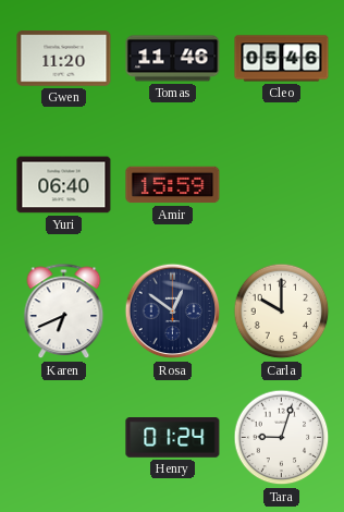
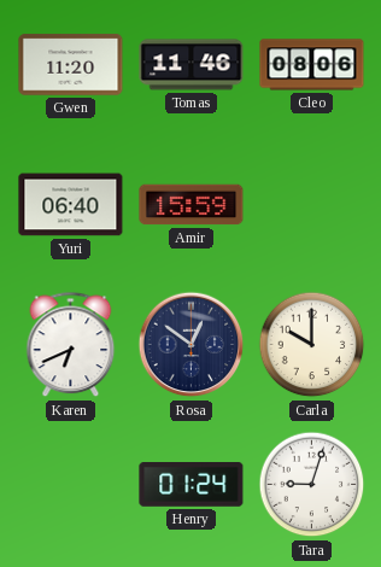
Cleo: 05:46 -> 08:06
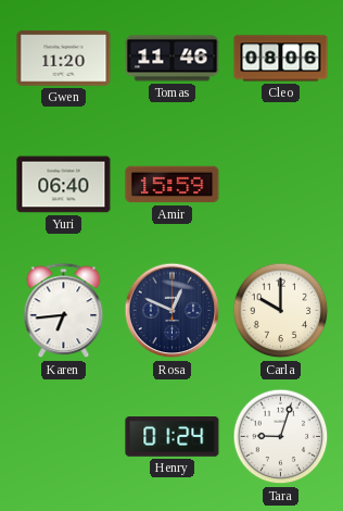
Karen: 6:41 -> 6:44
Rosa: 12:51 -> 12:49
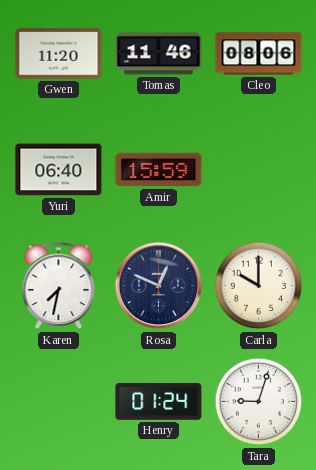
Karen: 6:44 -> 7:32
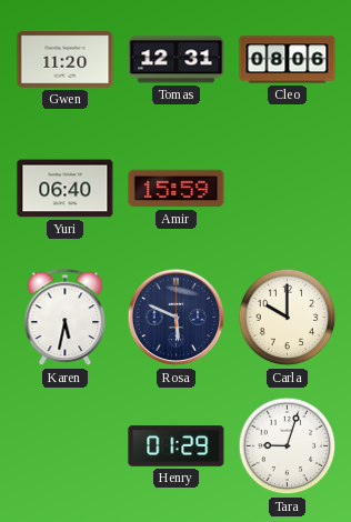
Tomas: 11:46 -> 12:31
Karen: 7:32 -> 5:32
Rosa: 12:49 -> 5:49
Henry: 01:24 -> 01:29
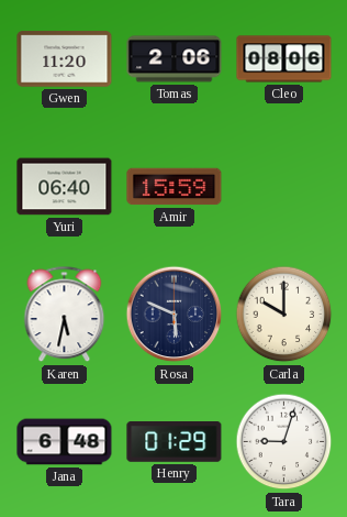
Tomas: 12:31 -> 2:06
Jana: none -> 6:48
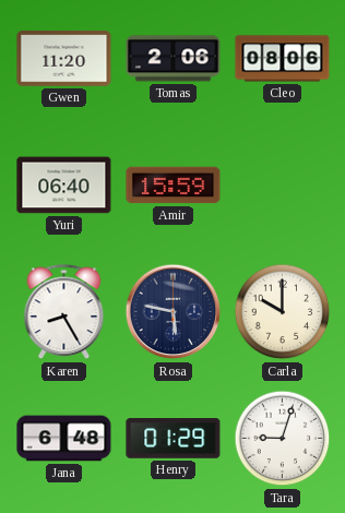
Karen: 5:32 -> 8:25
Rosa: 5:49 -> 5:47
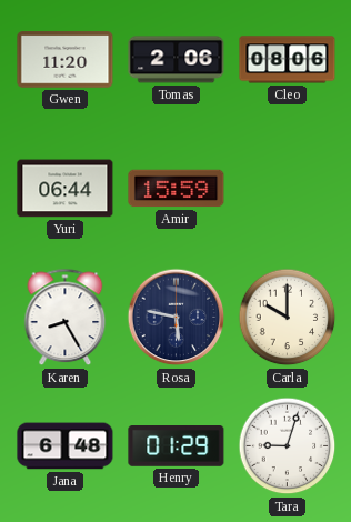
Yuri: 06:40 -> 06:44
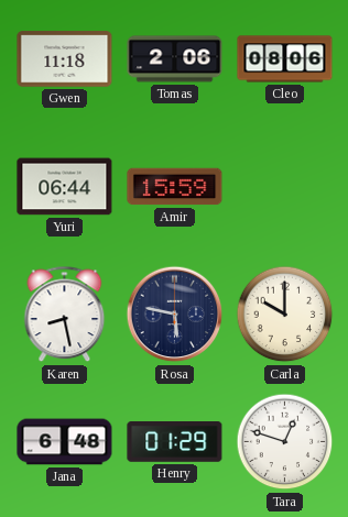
Gwen: 11:20 -> 11:18
Karen: 8:25 -> 8:28
Tara: 9:03 -> 12:48
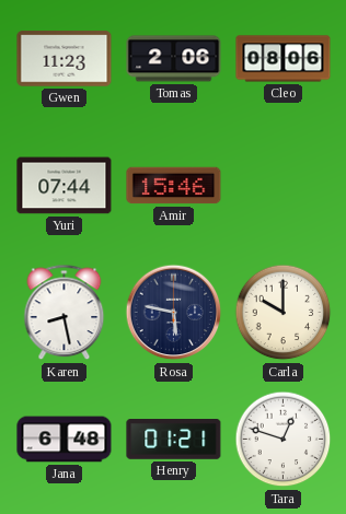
Gwen: 11:18 -> 11:23
Yuri: 06:44 -> 07:44
Amir: 15:59 -> 15:46
Henry: 01:29 -> 01:21
